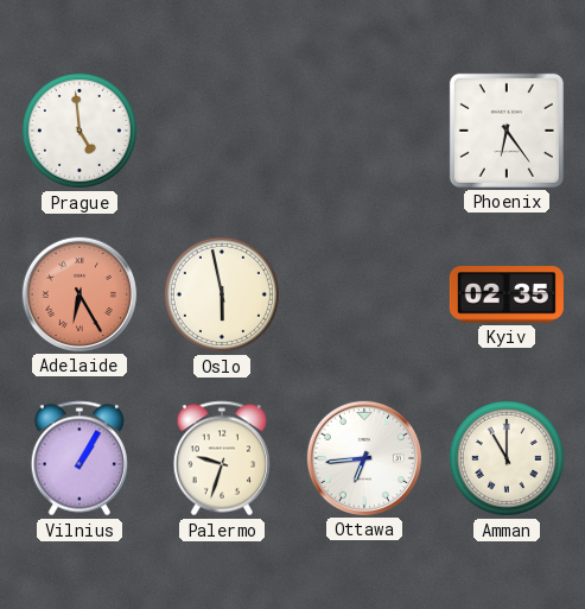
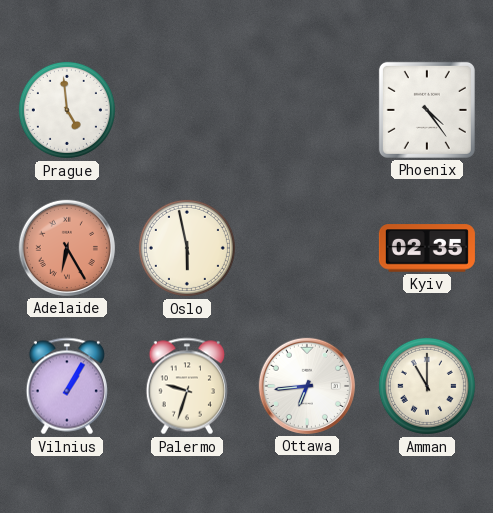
Phoenix: 6:24 -> 4:24
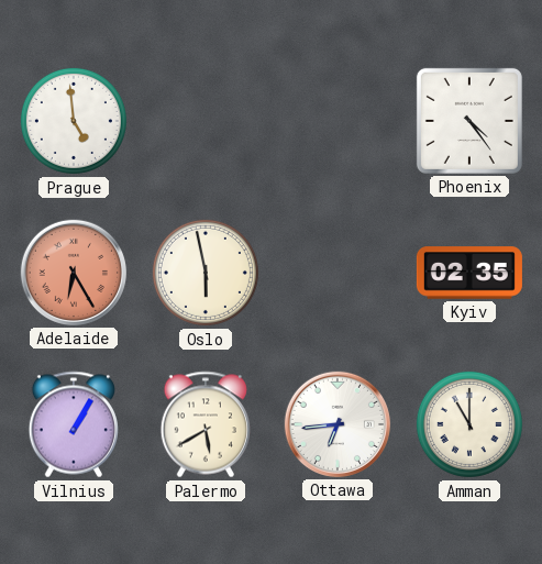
Palermo: 9:33 -> 5:40
